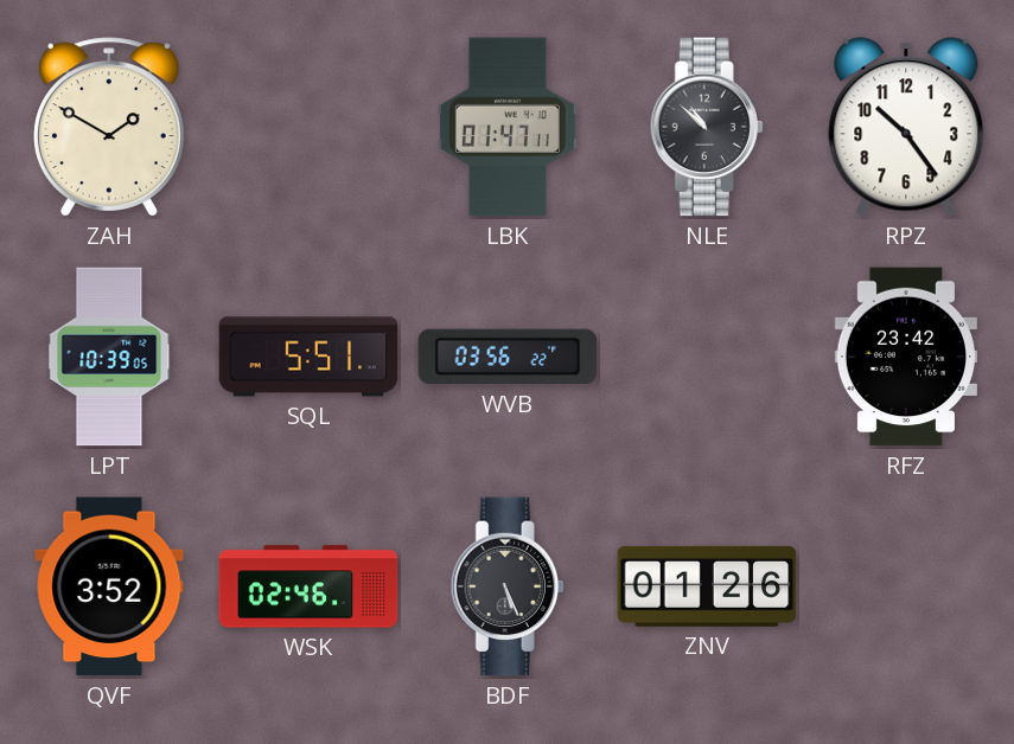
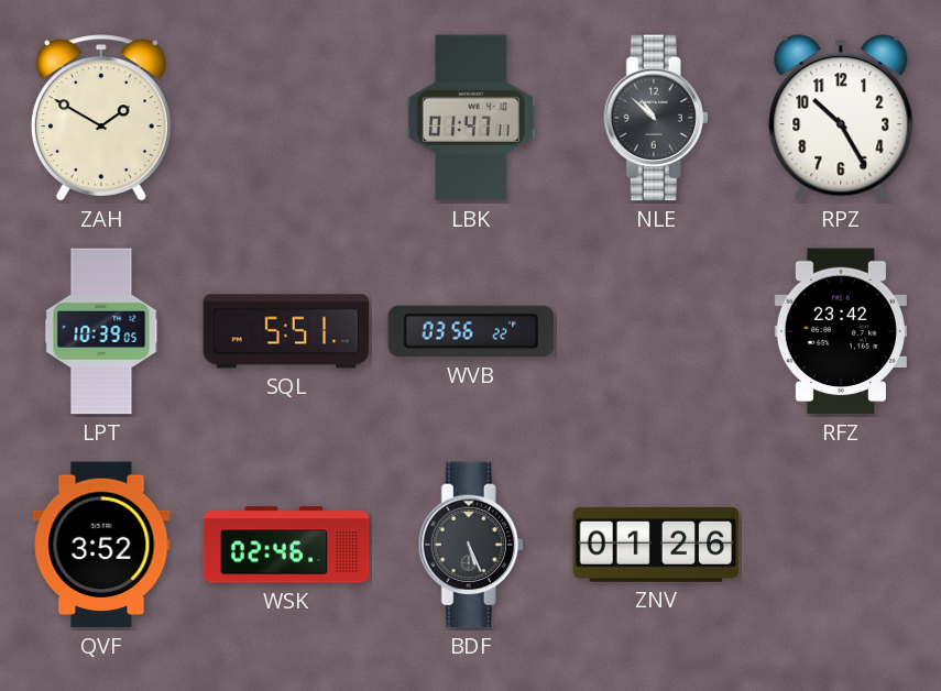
RPZ: 10:24 -> 10:25
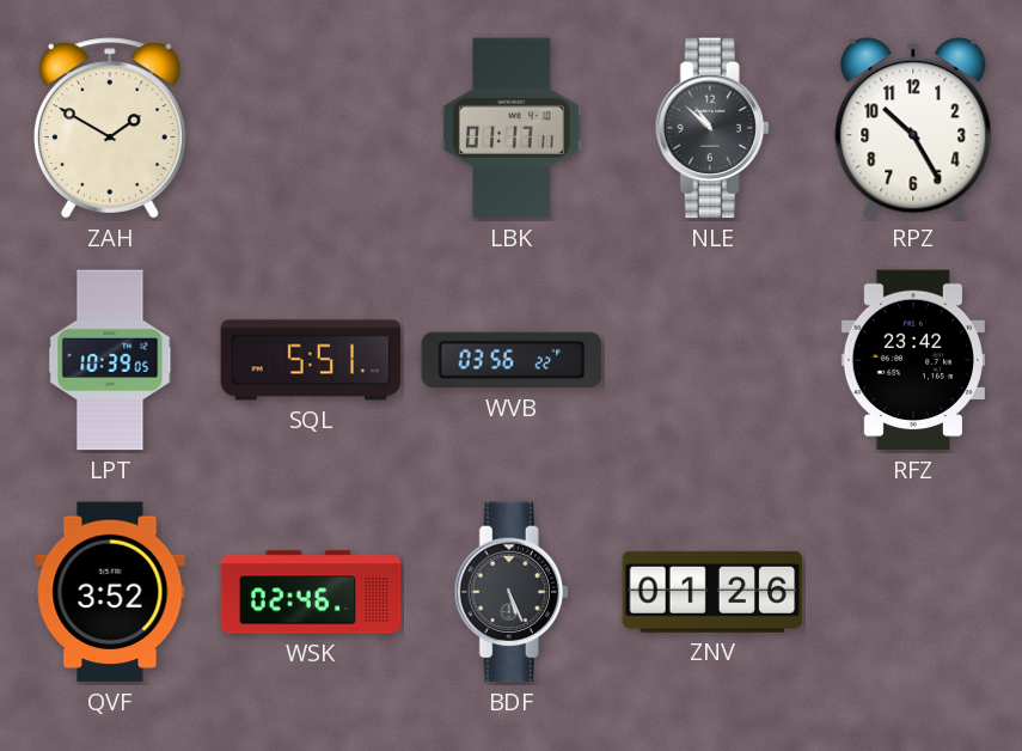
LBK: 01:47 -> 01:17
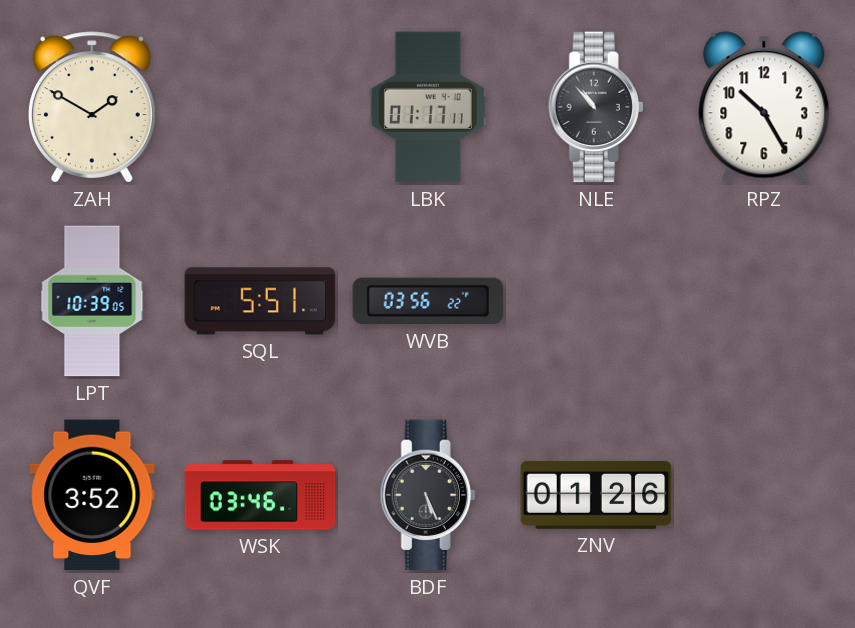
NLE: 10:52 -> 10:53
RFZ: 23:42 -> none
WSK: 02:46 -> 03:46
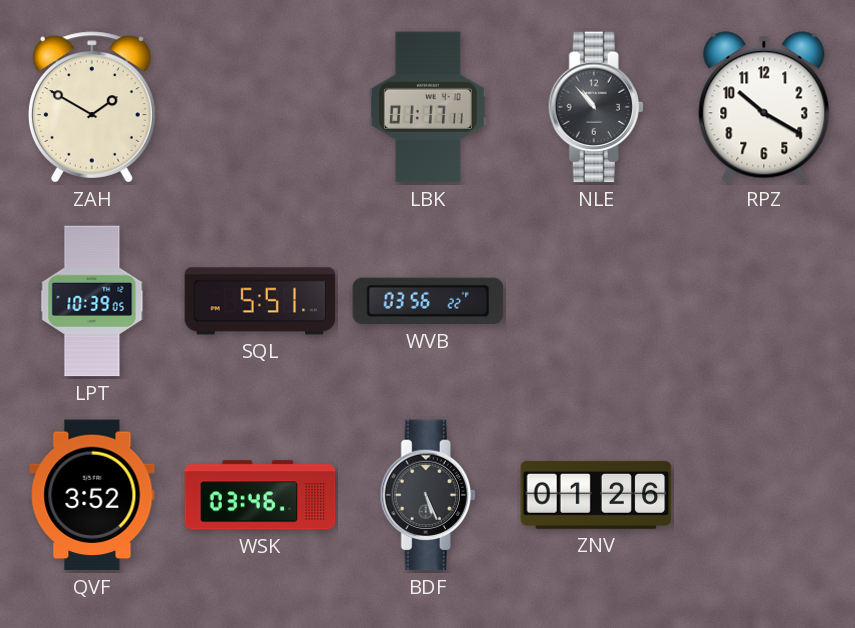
RPZ: 10:25 -> 10:20
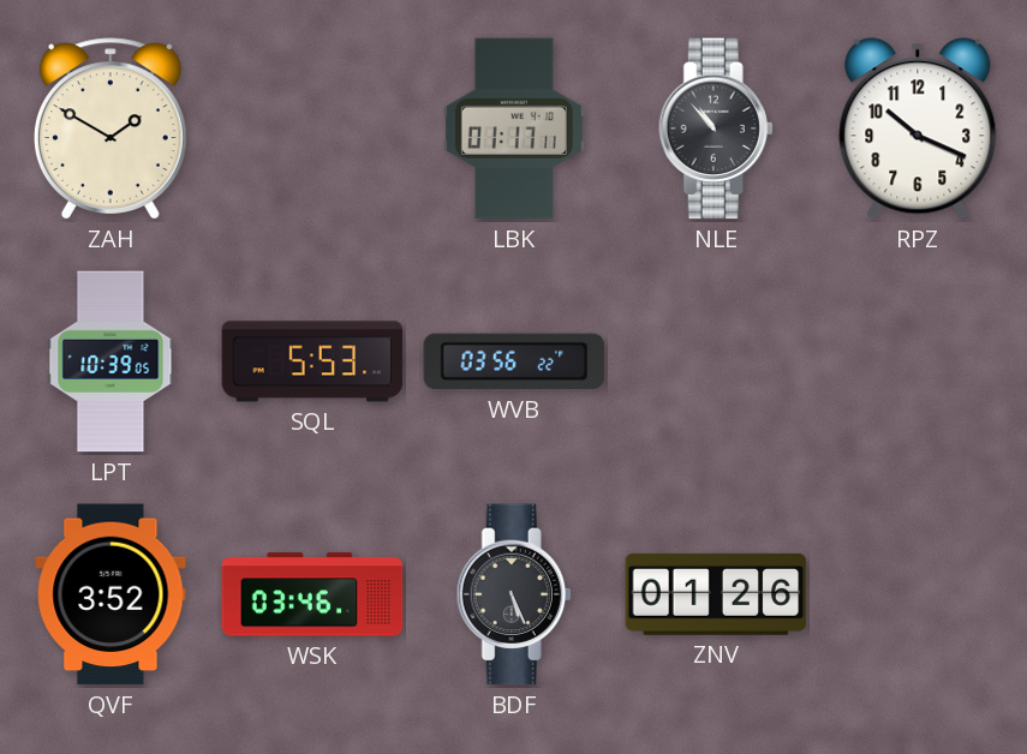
RPZ: 10:20 -> 10:19
SQL: 5:51 -> 5:53
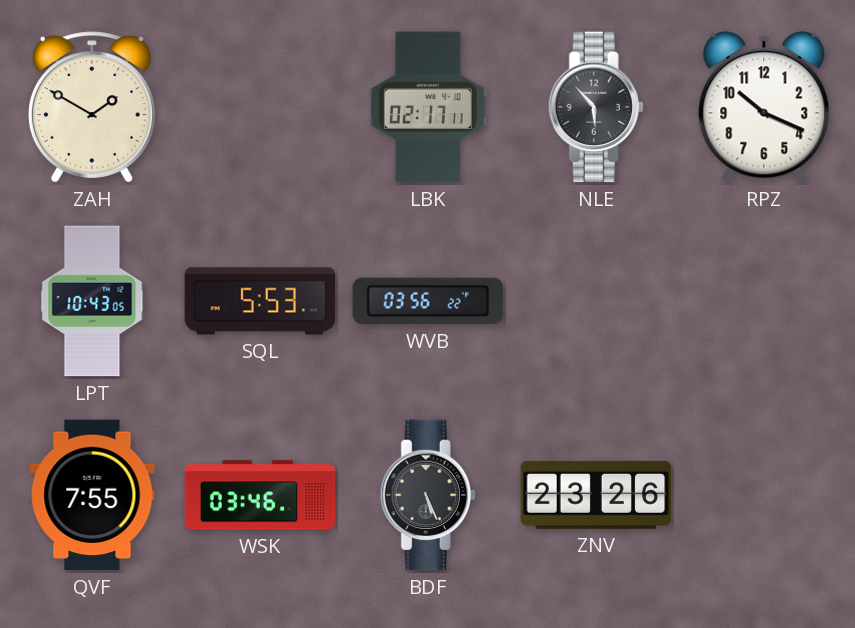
LBK: 01:17 -> 02:17
NLE: 10:53 -> 5:53
LPT: 10:39 -> 10:43
QVF: 3:52 -> 7:55
ZNV: 01:26 -> 23:26
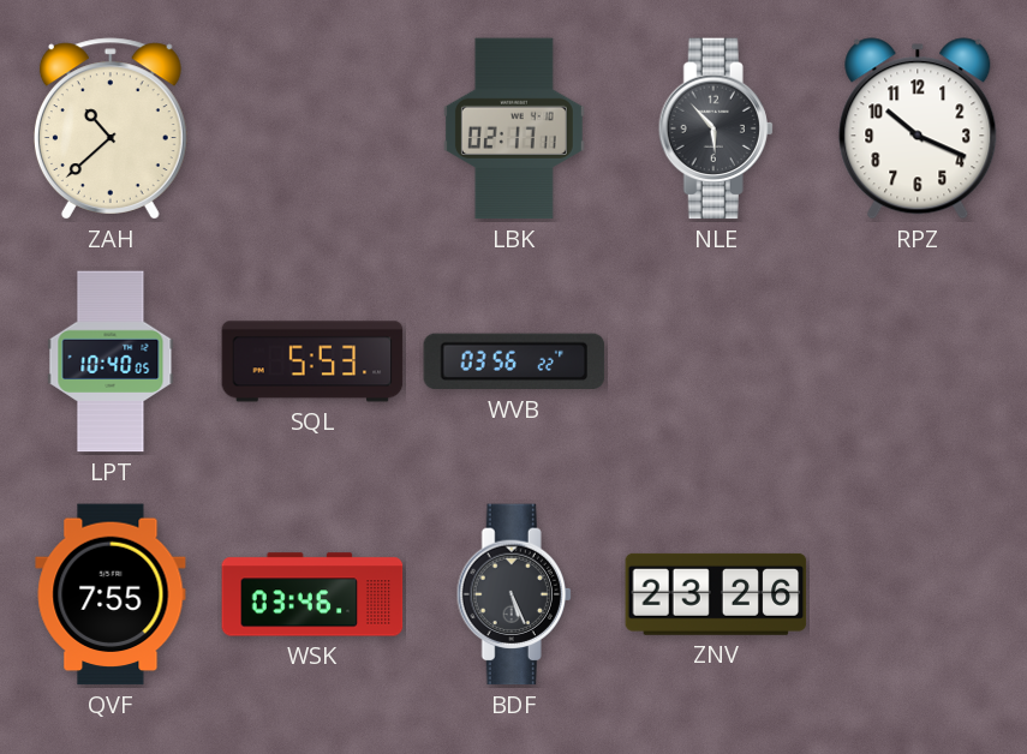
ZAH: 1:50 -> 10:38
LPT: 10:43 -> 10:40
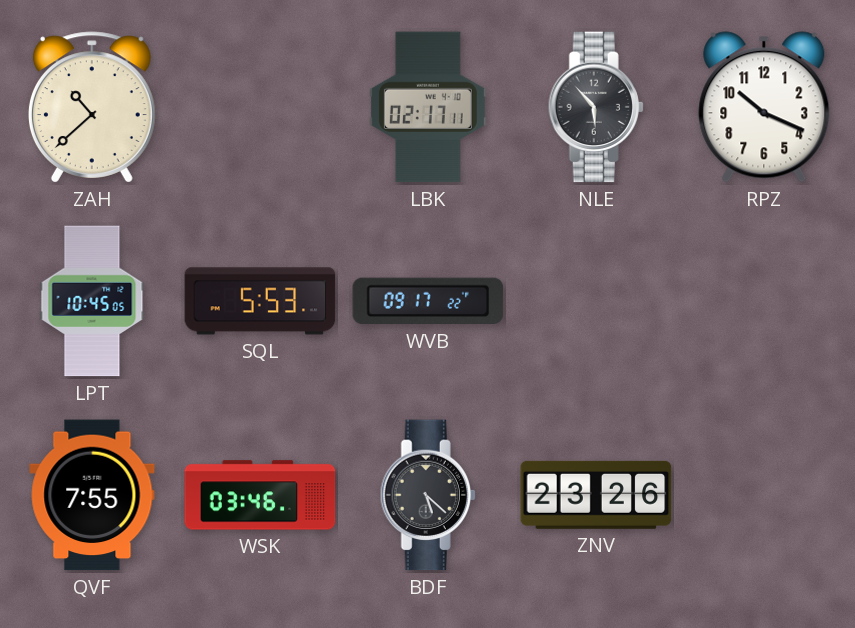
LPT: 10:40 -> 10:45
WVB: 03:56 -> 09:17
BDF: 5:26 -> 5:22
